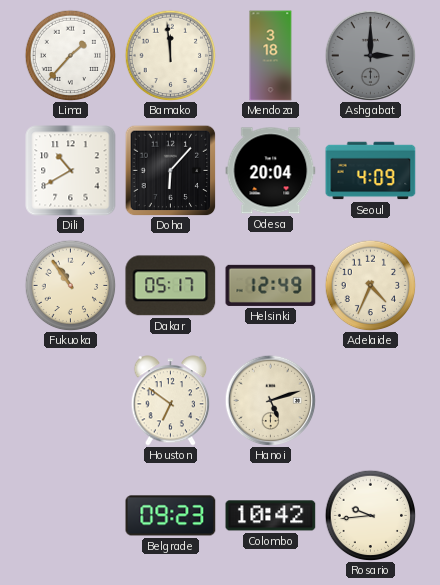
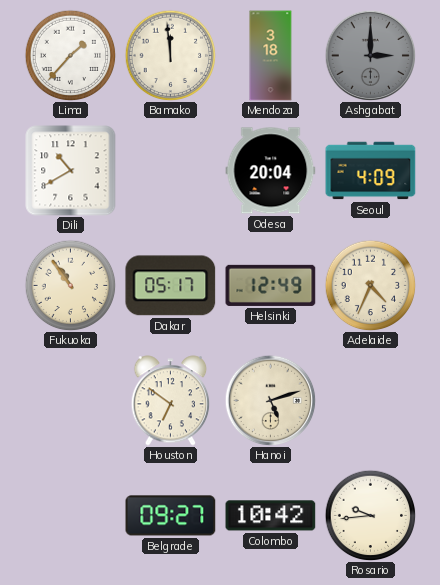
Doha: 6:07 -> none
Belgrade: 09:23 -> 09:27
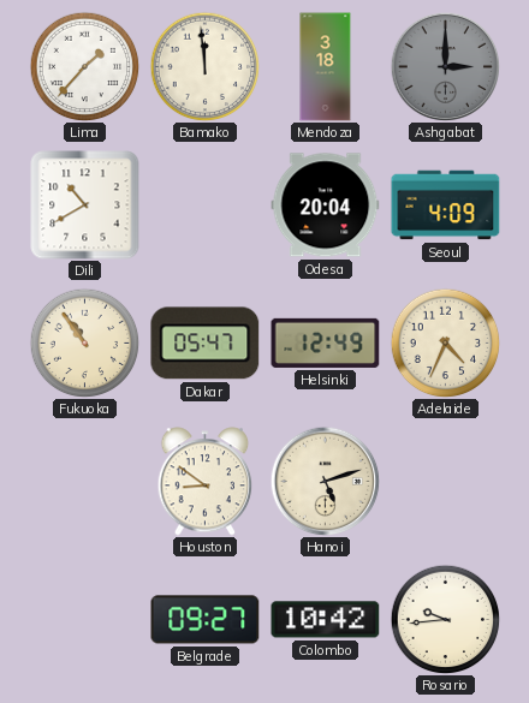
Dakar: 05:17 -> 05:47
Houston: 6:51 -> 8:51
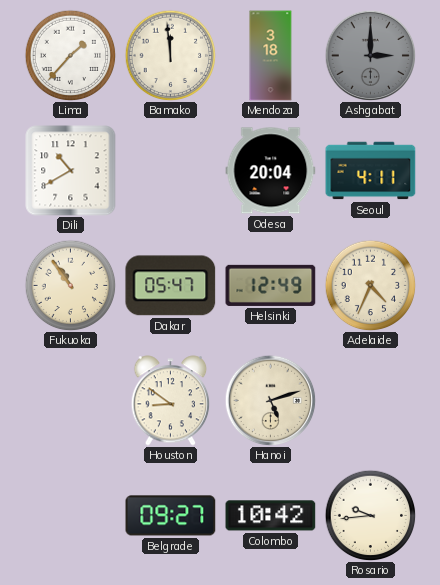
Seoul: 4:09 -> 4:11
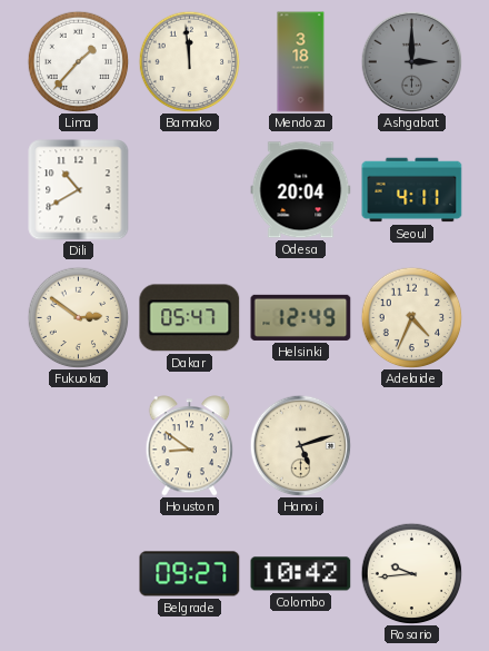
Fukuoka: 10:54 -> 2:51
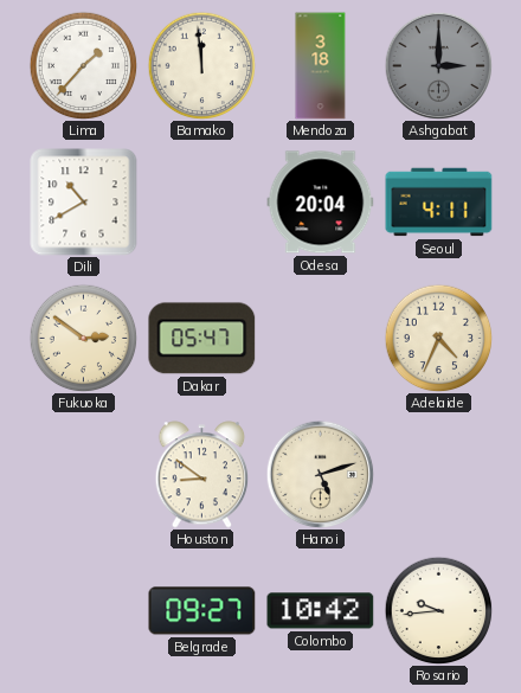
Helsinki: 12:49 -> none
